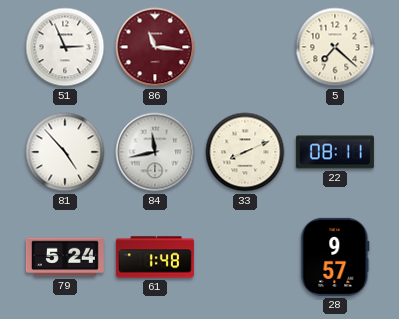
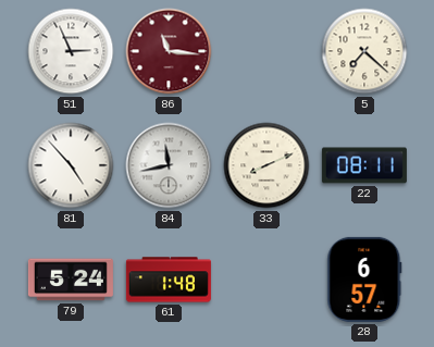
28: 9:57 -> 6:57
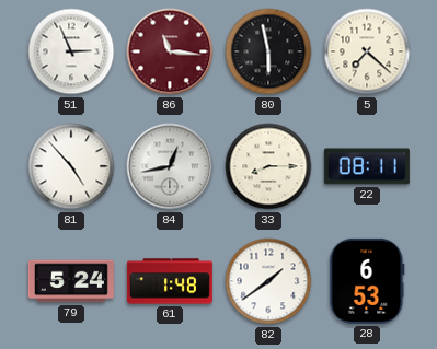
80: none -> 5:58
84: 11:43 -> 12:43
33: 8:11 -> 8:15
82: none -> 1:39
28: 6:57 -> 6:53
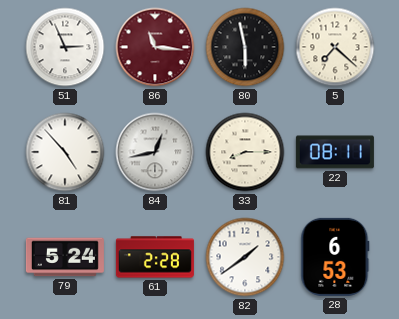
61: 1:48 -> 2:28
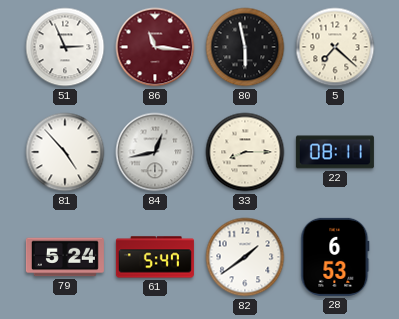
61: 2:28 -> 5:47
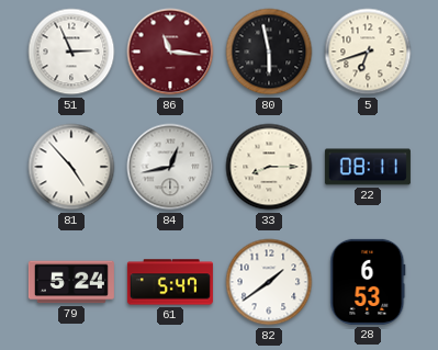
5: 7:22 -> 6:42
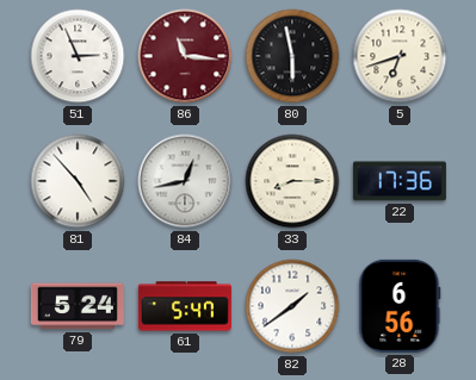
22: 08:11 -> 17:36
28: 6:53 -> 6:56
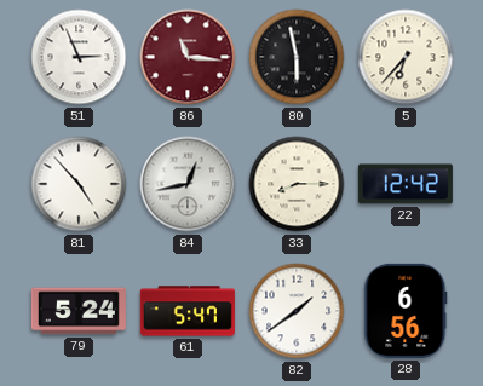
5: 6:42 -> 6:37
22: 17:36 -> 12:42
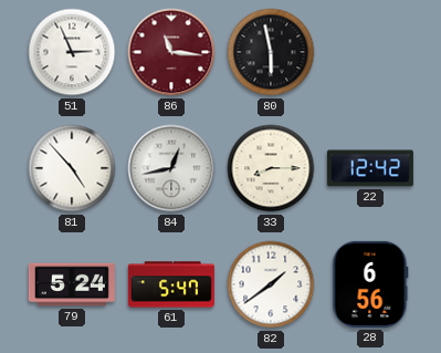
5: 6:37 -> none
